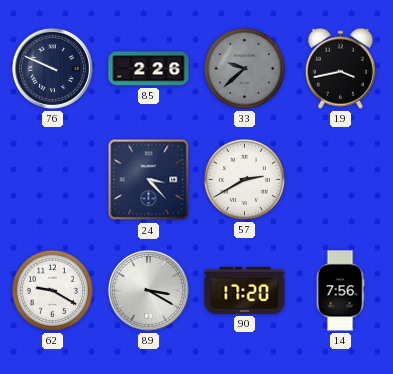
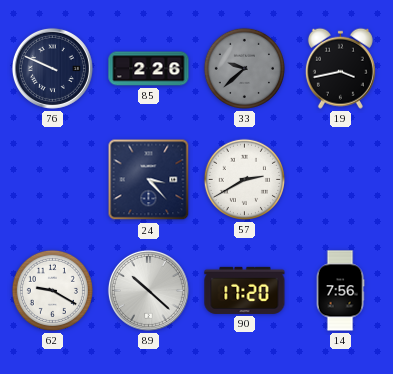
89: 3:20 -> 10:22
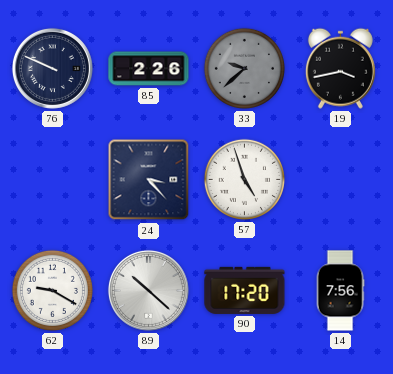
57: 2:40 -> 4:57
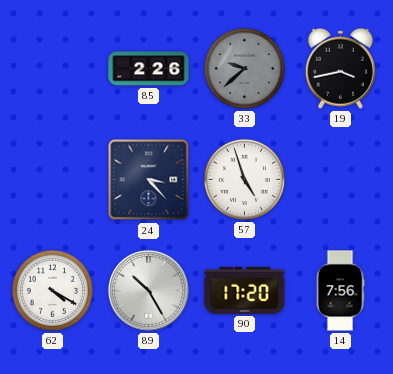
76: 9:49 -> none
62: 9:20 -> 4:20
89: 10:22 -> 10:25
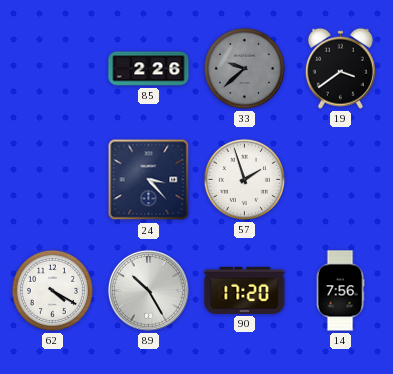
19: 3:43 -> 3:39
57: 4:57 -> 1:57
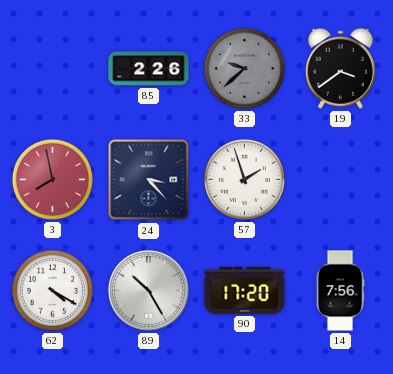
3: none -> 7:58
